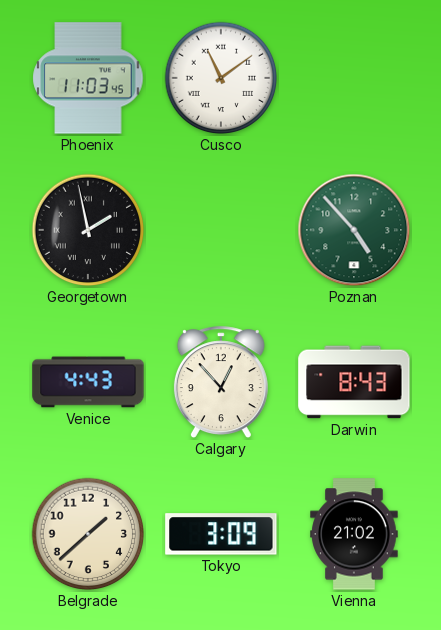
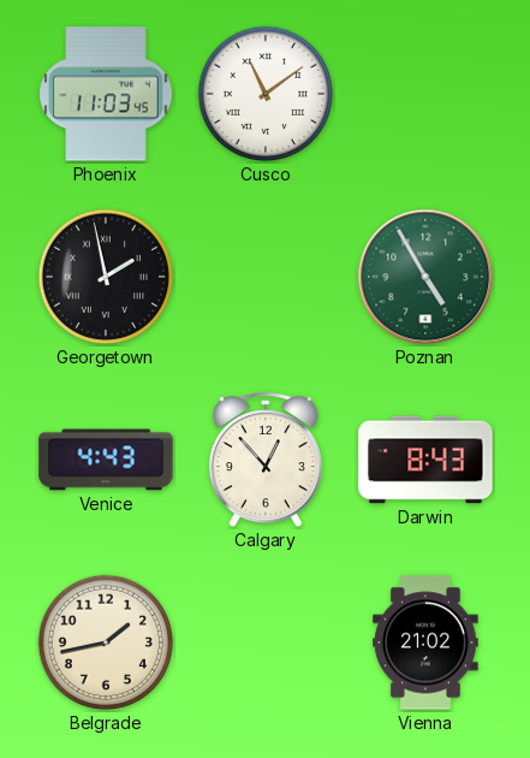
Poznan: 4:53 -> 4:55
Belgrade: 1:38 -> 1:43
Tokyo: 3:09 -> none
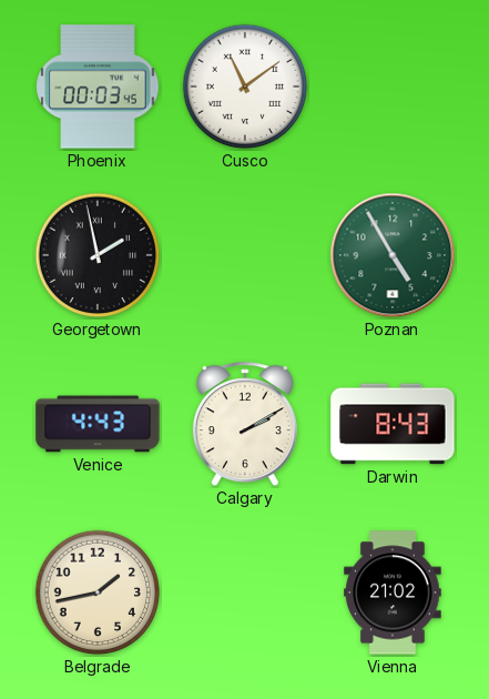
Phoenix: 11:03 -> 00:03
Calgary: 12:53 -> 2:10
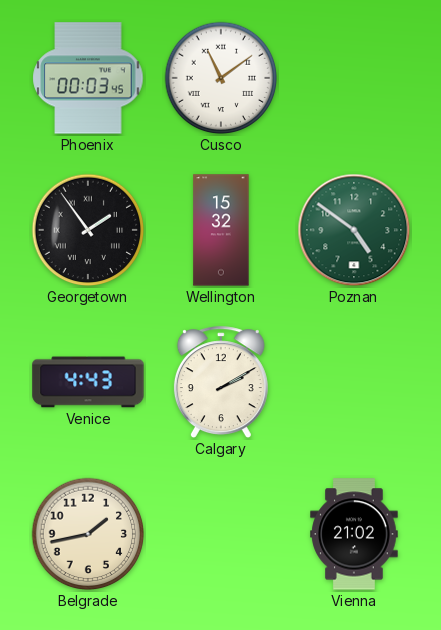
Georgetown: 1:58 -> 1:54
Wellington: none -> 15:32
Poznan: 4:55 -> 4:51
Darwin: 8:43 -> none
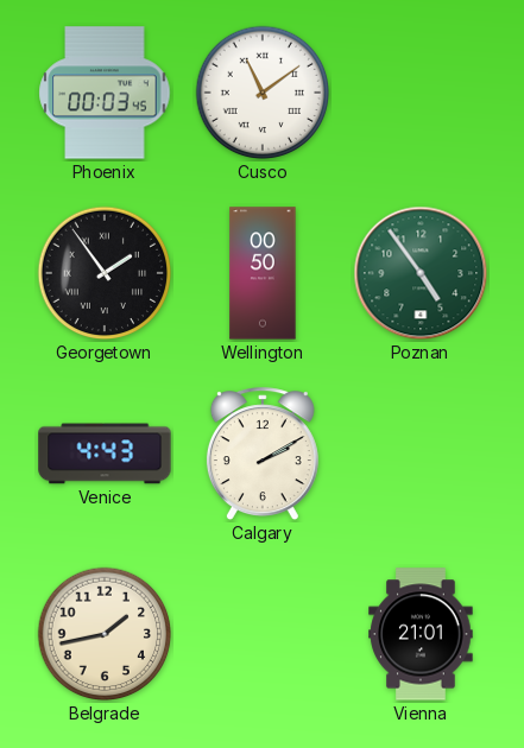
Wellington: 15:32 -> 00:50
Poznan: 4:51 -> 4:54
Vienna: 21:02 -> 21:01
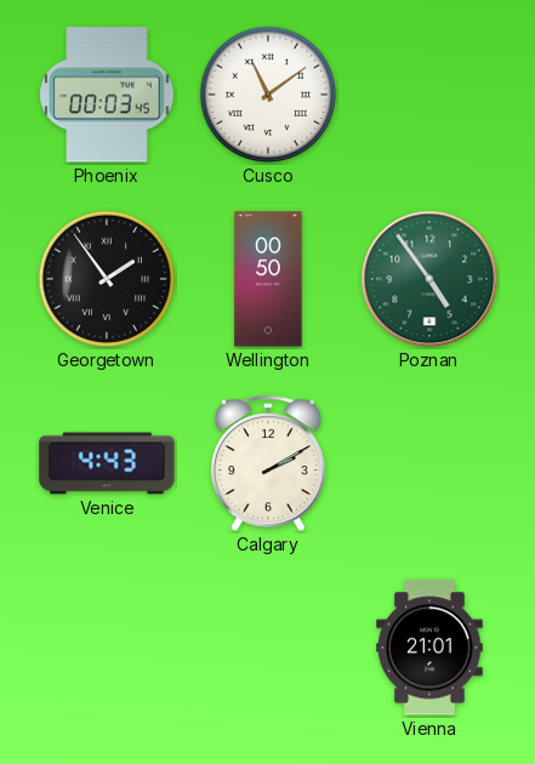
Belgrade: 1:43 -> none
